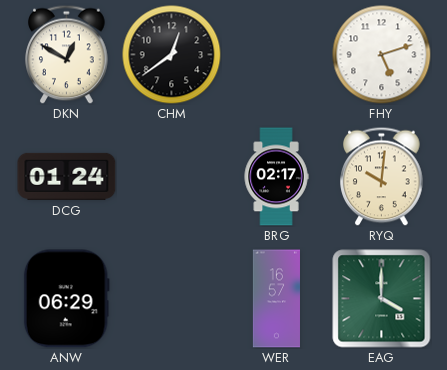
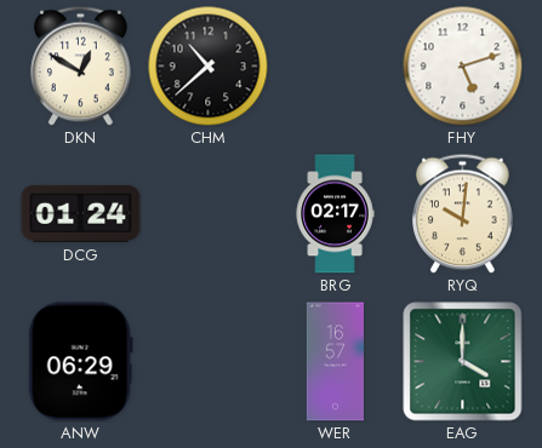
CHM: 12:39 -> 10:38
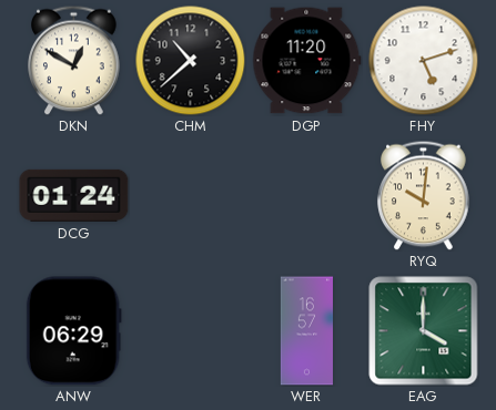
DGP: none -> 11:20
BRG: 02:17 -> none
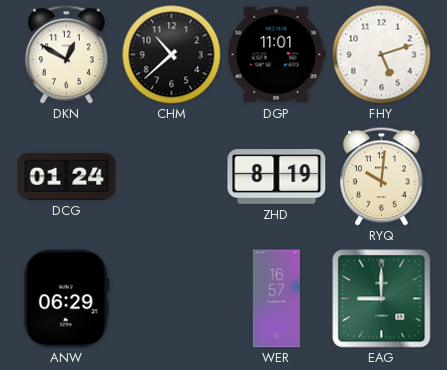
DGP: 11:20 -> 11:01
ZHD: none -> 8:19
EAG: 4:00 -> 9:00
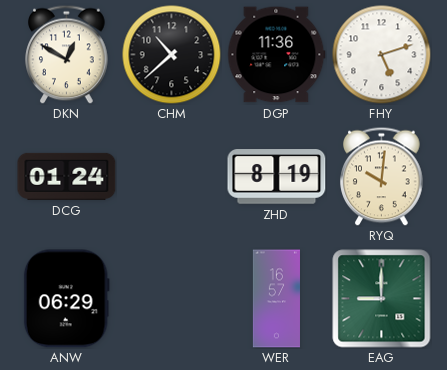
DGP: 11:01 -> 11:36
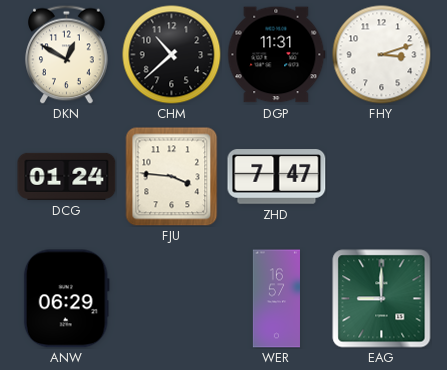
DGP: 11:36 -> 11:31
FHY: 5:12 -> 3:12
FJU: none -> 3:46
ZHD: 8:19 -> 7:47
RYQ: 10:01 -> none
